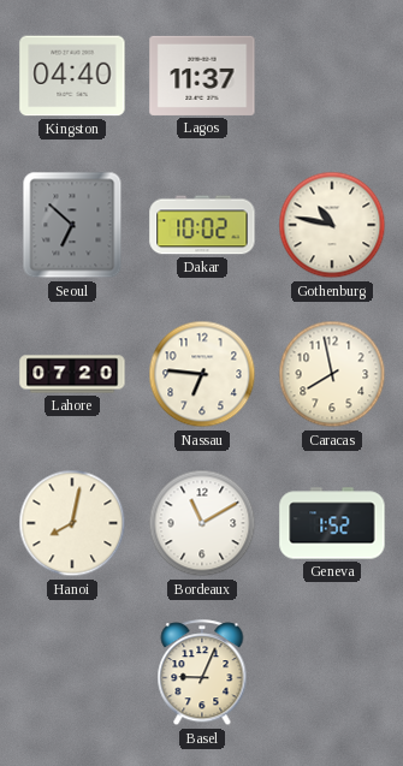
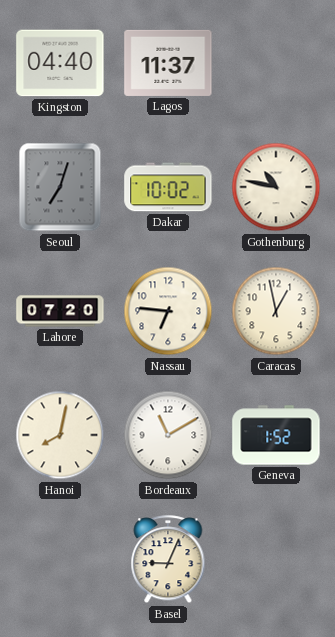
Seoul: 6:52 -> 7:03
Caracas: 7:58 -> 12:58
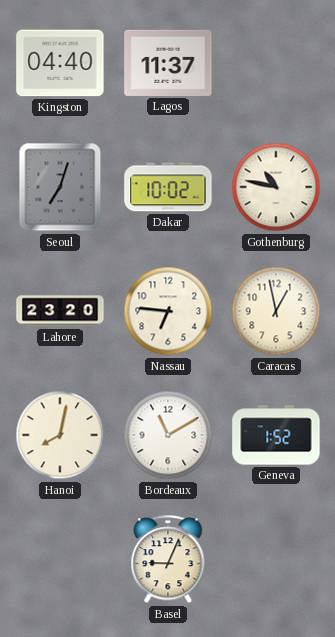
Lahore: 07:20 -> 23:20
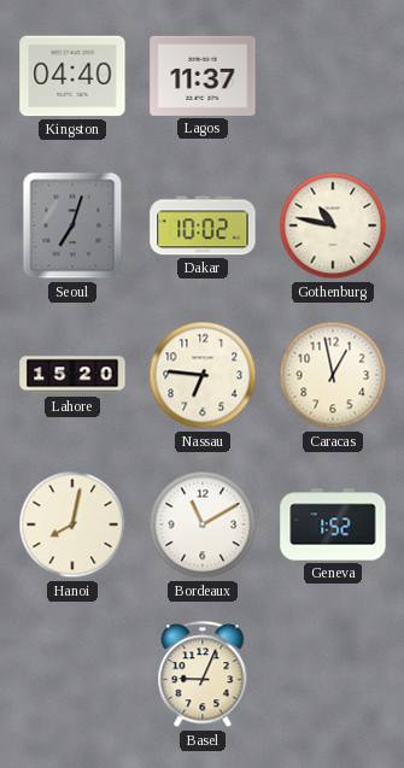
Lahore: 23:20 -> 15:20
